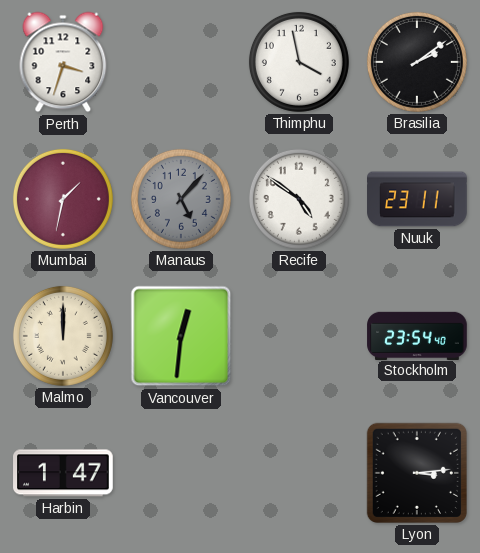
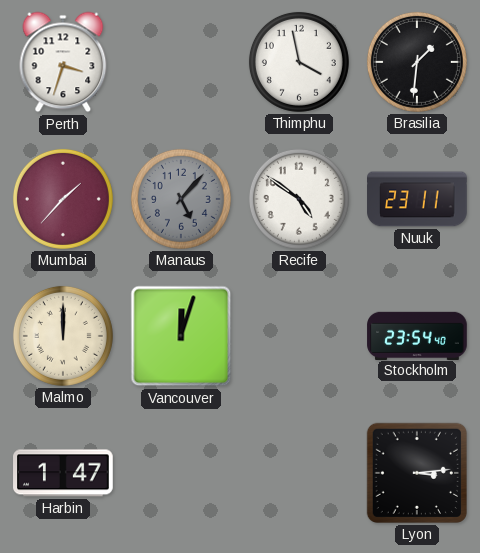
Brasilia: 2:09 -> 1:31
Mumbai: 1:32 -> 1:37
Vancouver: 12:31 -> 12:03
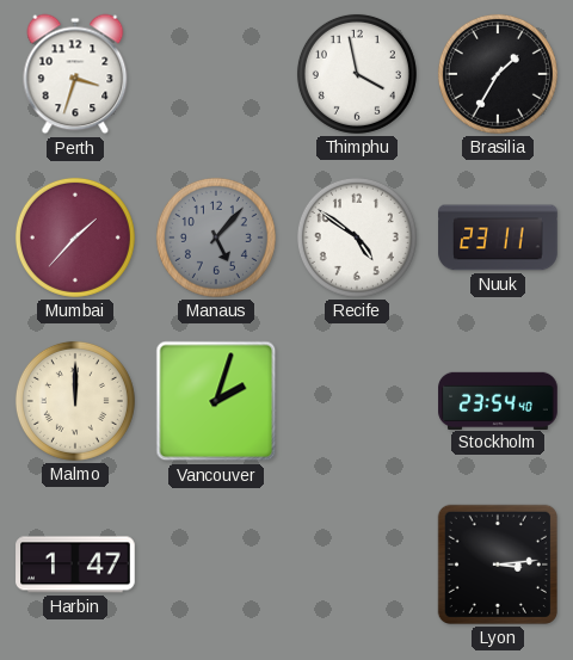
Brasilia: 1:31 -> 1:35
Vancouver: 12:03 -> 2:03
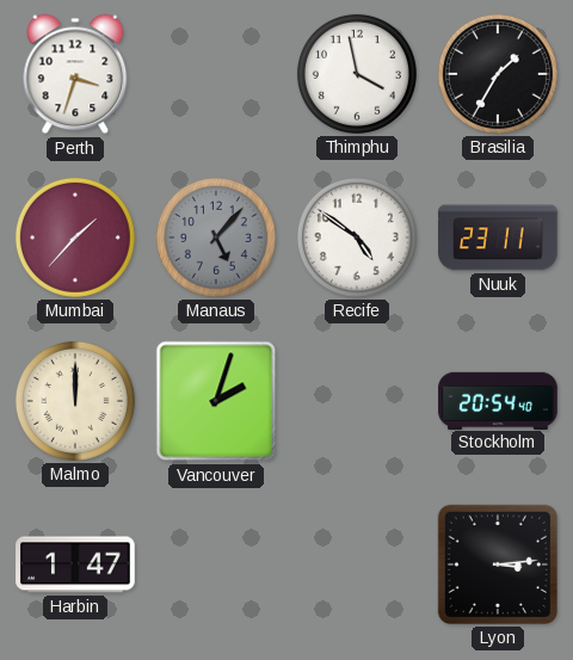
Stockholm: 23:54 -> 20:54
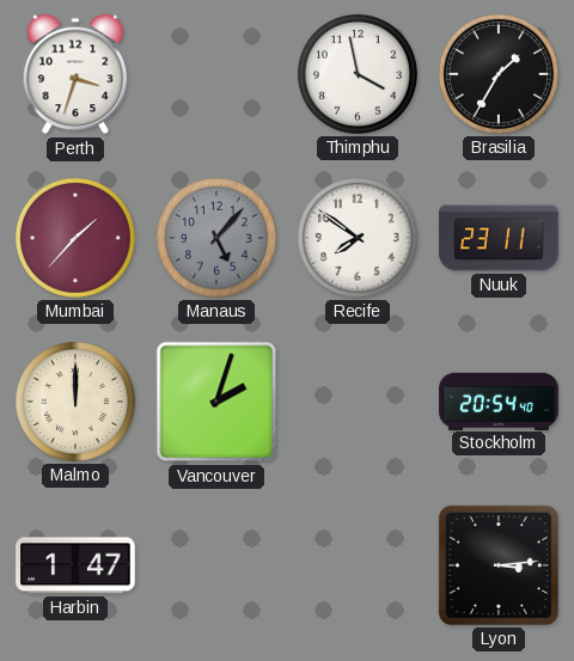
Recife: 4:51 -> 7:51
